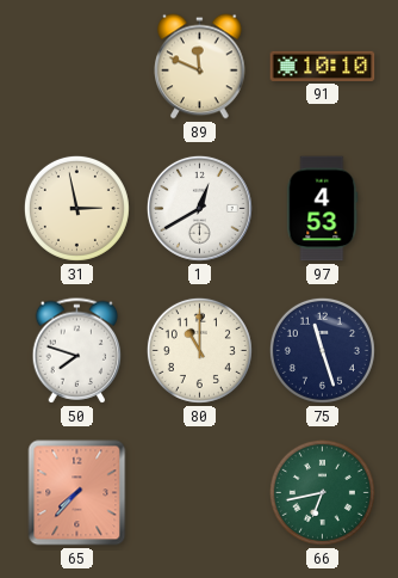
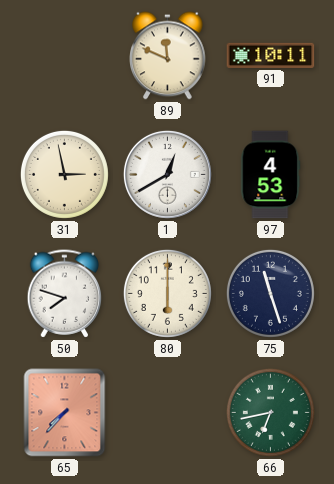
91: 10:10 -> 10:11
80: 11:00 -> 6:00
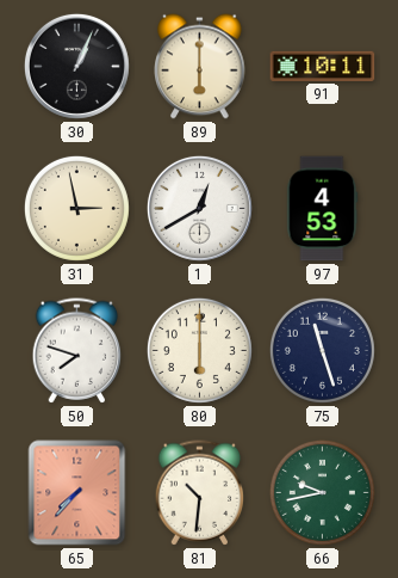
30: none -> 1:04
89: 11:49 -> 6:00
81: none -> 10:31
66: 6:43 -> 9:43
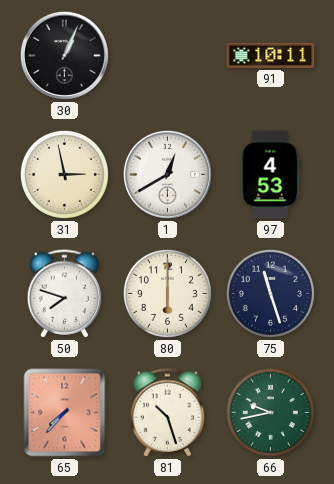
89: 6:00 -> none
81: 10:31 -> 10:27
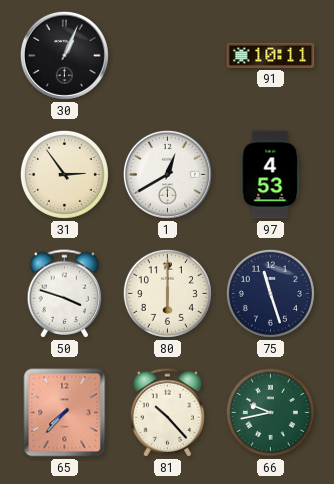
31: 2:58 -> 2:54
50: 7:48 -> 3:48
81: 10:27 -> 10:23
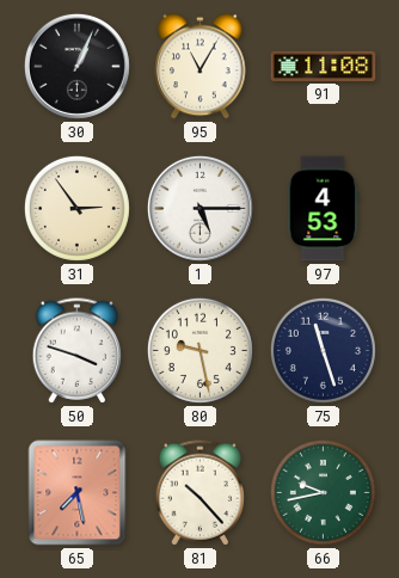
95: none -> 11:05
91: 10:11 -> 11:08
1: 12:40 -> 5:15
80: 6:00 -> 9:28
65: 7:37 -> 7:28
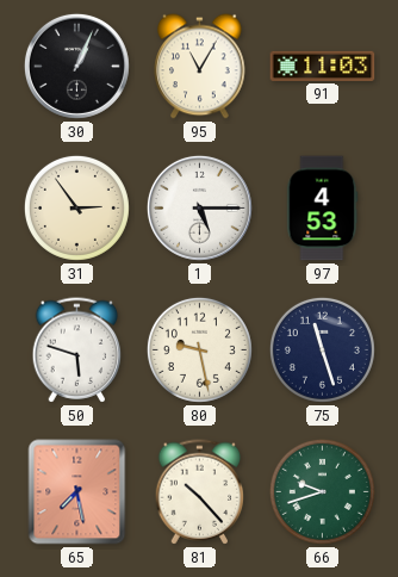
91: 11:08 -> 11:03
50: 3:48 -> 5:48
66: 9:43 -> 9:42
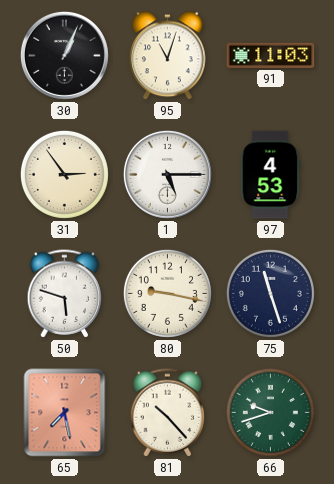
95: 11:05 -> 11:03
80: 9:28 -> 9:17
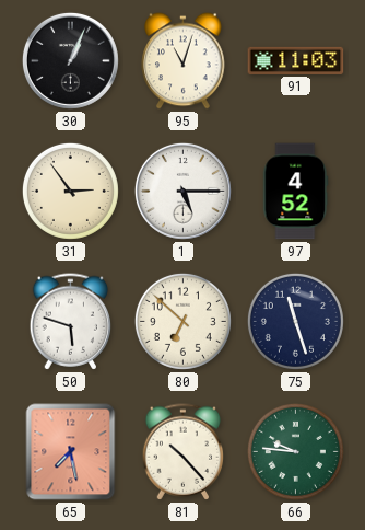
97: 4:53 -> 4:52
80: 9:17 -> 6:52
66: 9:42 -> 9:46
